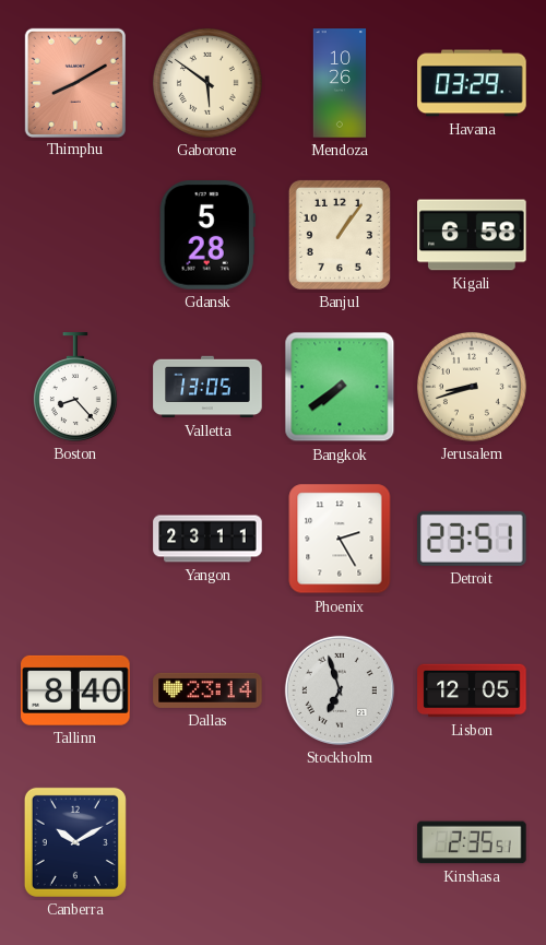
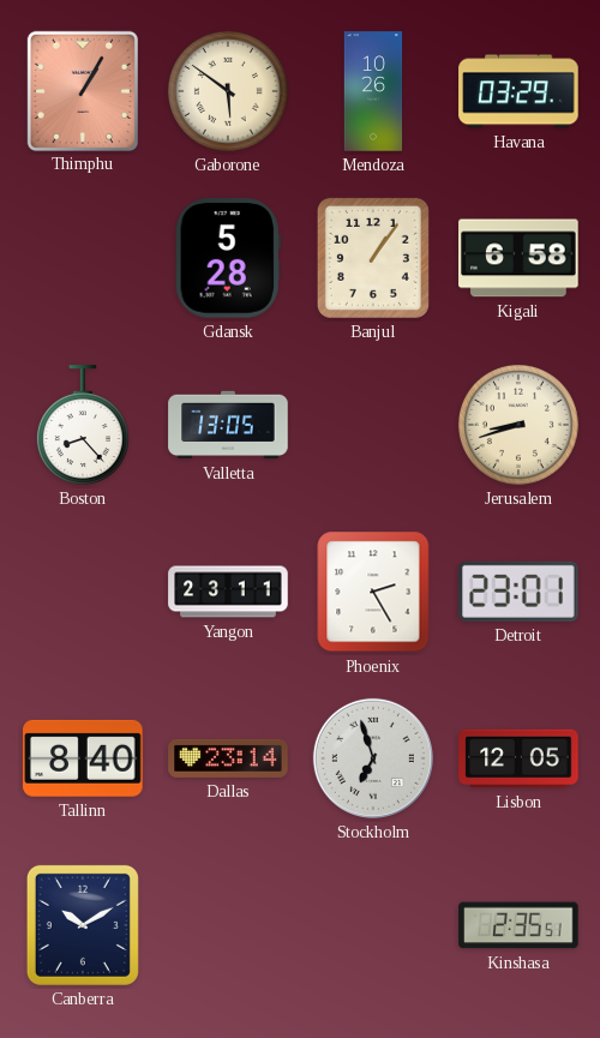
Thimphu: 8:10 -> 1:05
Bangkok: 7:39 -> none
Detroit: 23:51 -> 23:01
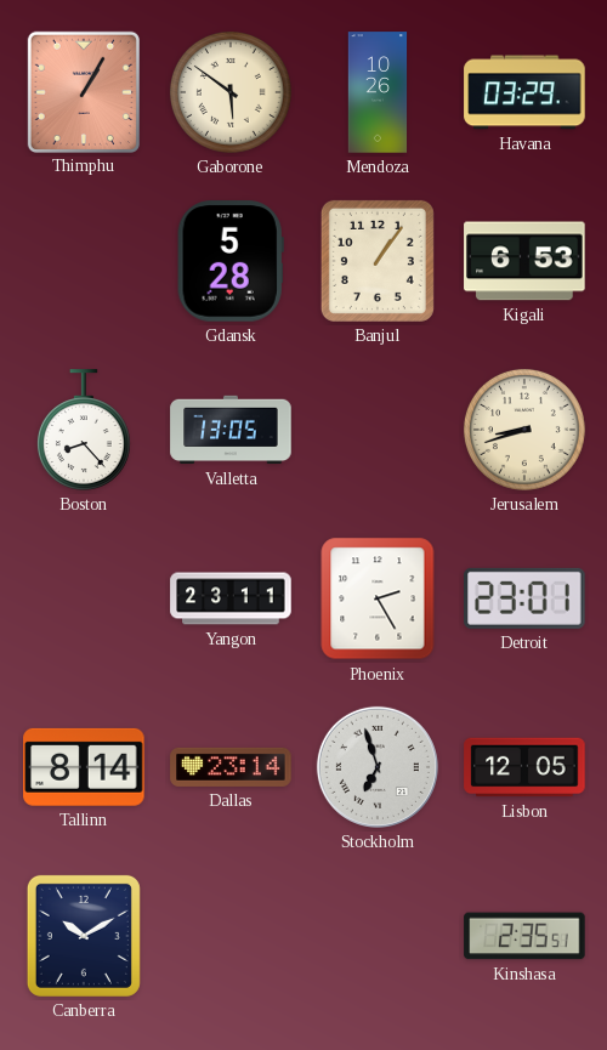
Kigali: 6:58 -> 6:53
Tallinn: 8:40 -> 8:14
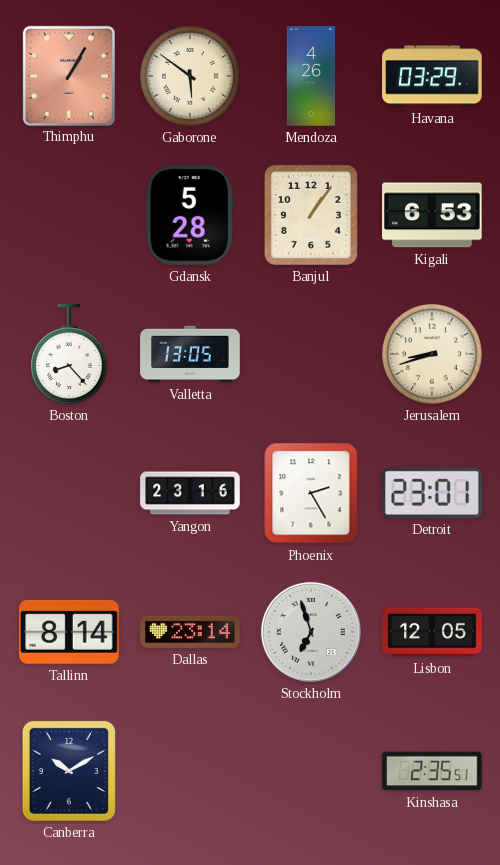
Mendoza: 10:26 -> 4:26
Yangon: 23:11 -> 23:16
